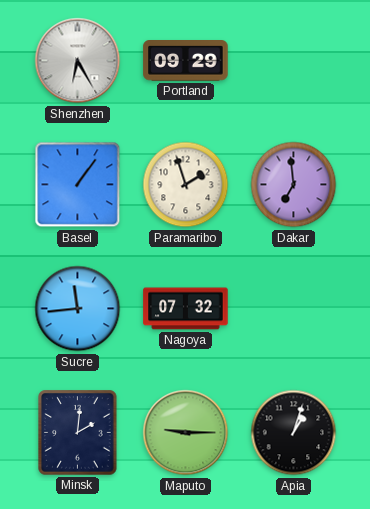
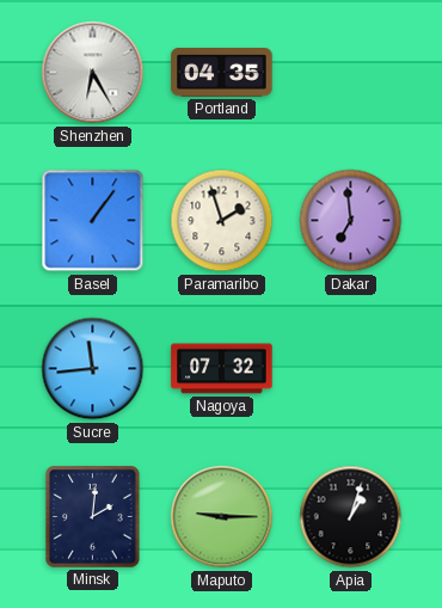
Portland: 09:29 -> 04:35
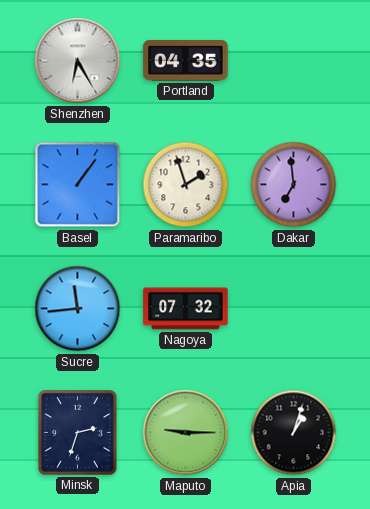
Minsk: 2:01 -> 2:33
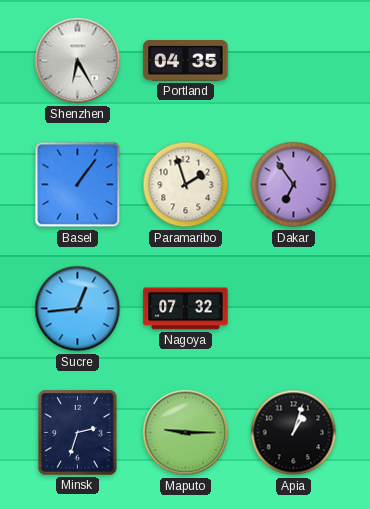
Dakar: 6:59 -> 6:54
Sucre: 11:44 -> 12:44
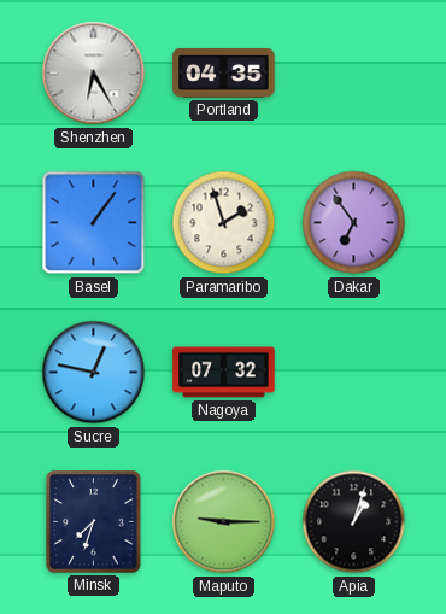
Sucre: 12:44 -> 12:47
Minsk: 2:33 -> 7:33
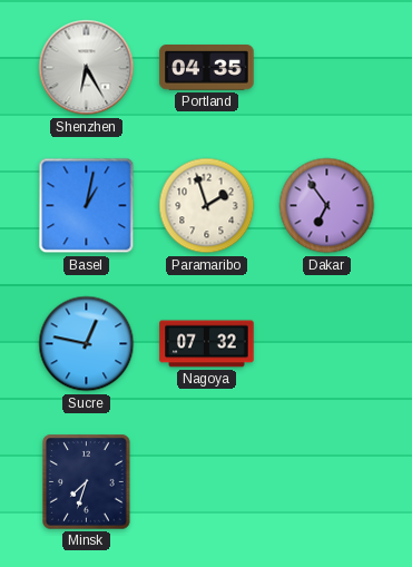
Basel: 1:06 -> 1:02
Maputo: 9:15 -> none
Apia: 1:03 -> none
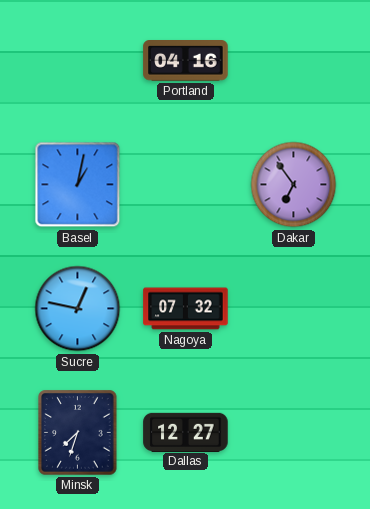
Shenzhen: 6:25 -> none
Portland: 04:35 -> 04:16
Paramaribo: 1:57 -> none
Dallas: none -> 12:27
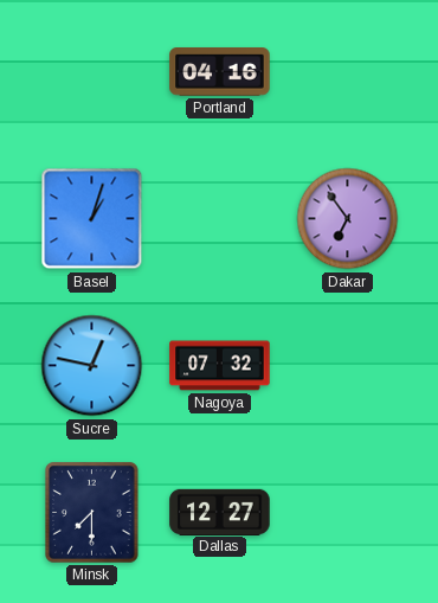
Basel: 1:02 -> 1:03
Minsk: 7:33 -> 7:30
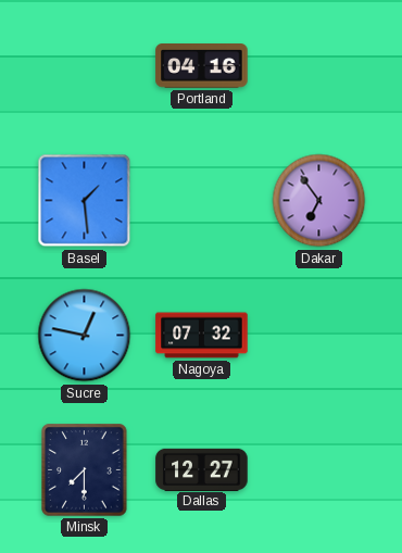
Basel: 1:03 -> 1:29
